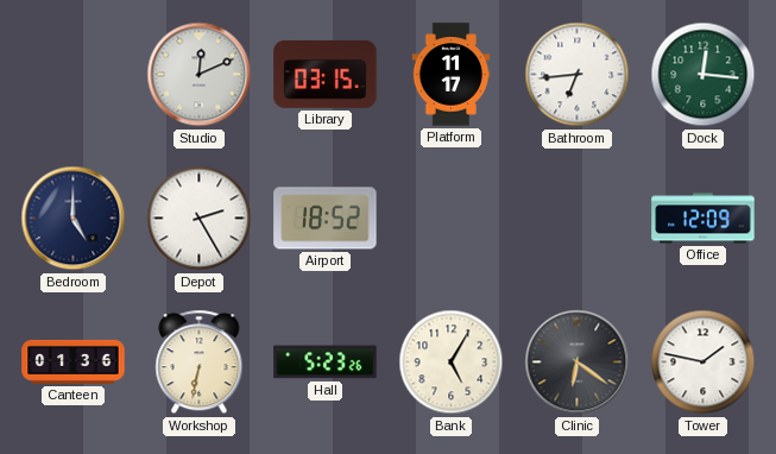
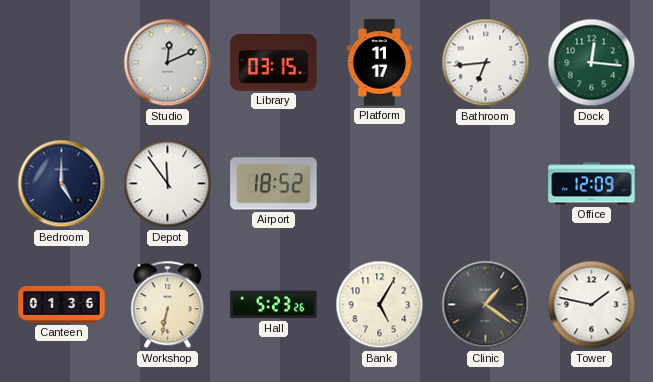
Depot: 2:25 -> 11:54
Clinic: 6:21 -> 1:21
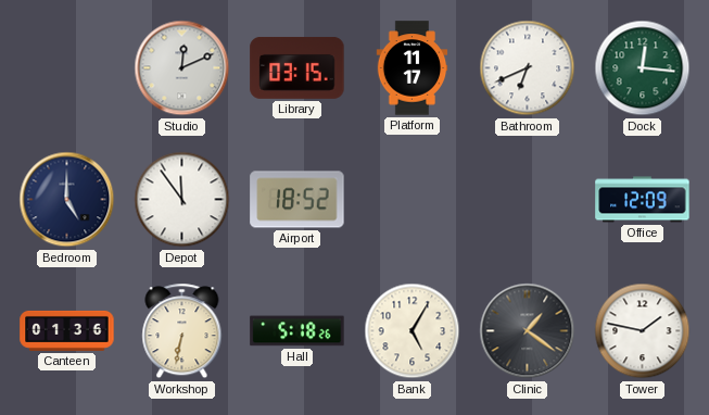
Bathroom: 6:44 -> 6:41
Hall: 5:23 -> 5:18
